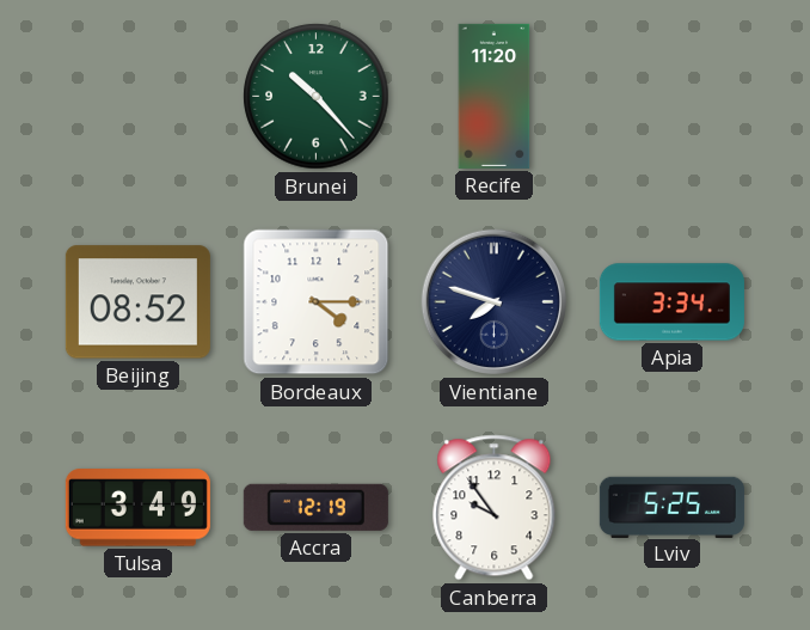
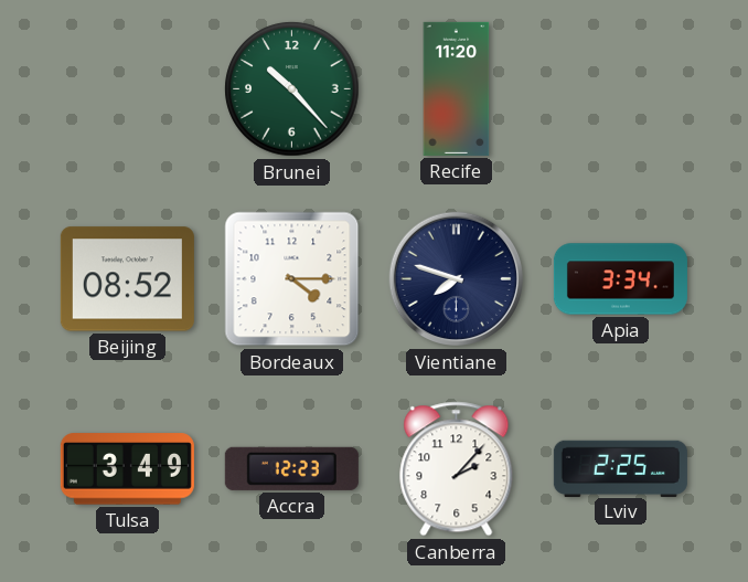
Accra: 12:19 -> 12:23
Canberra: 9:54 -> 2:07
Lviv: 5:25 -> 2:25
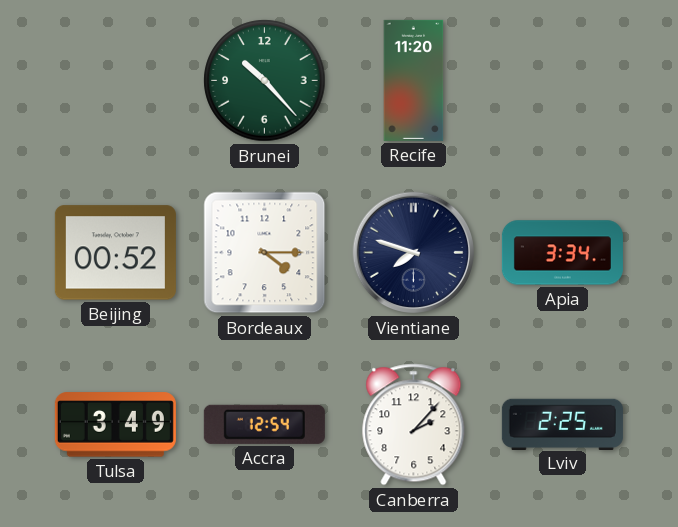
Beijing: 08:52 -> 00:52
Accra: 12:23 -> 12:54
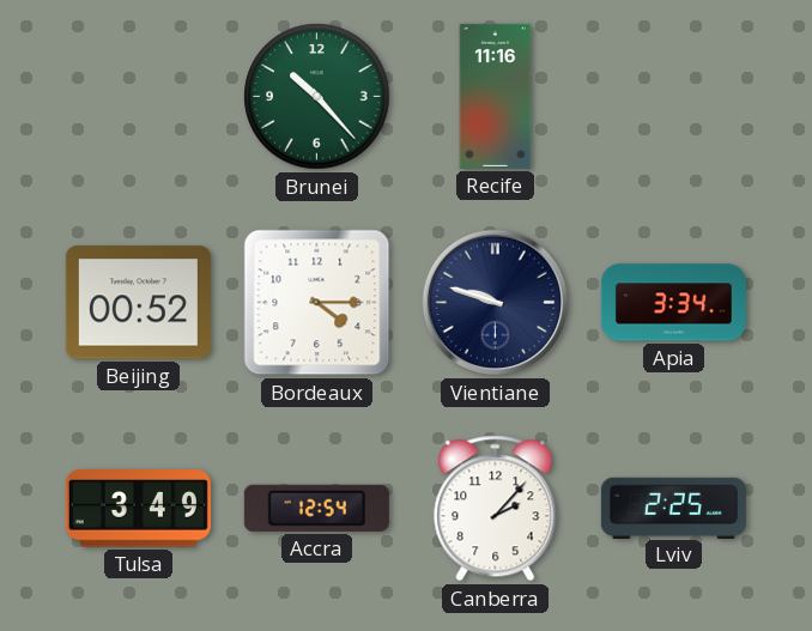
Recife: 11:20 -> 11:16
Vientiane: 7:48 -> 9:48
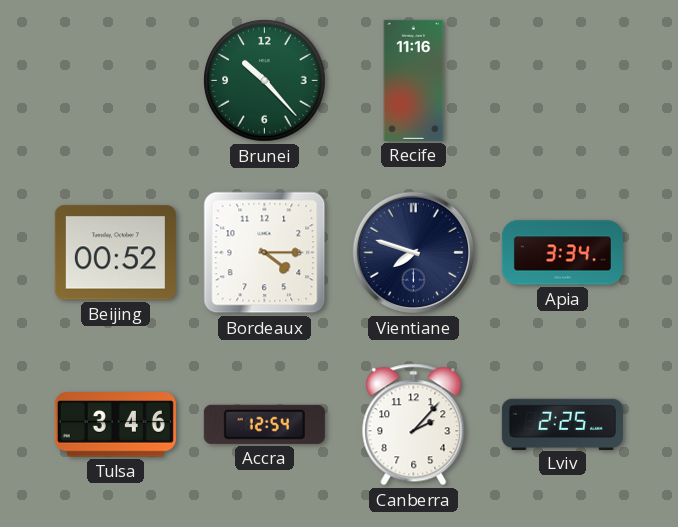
Vientiane: 9:48 -> 7:48
Tulsa: 3:49 -> 3:46
